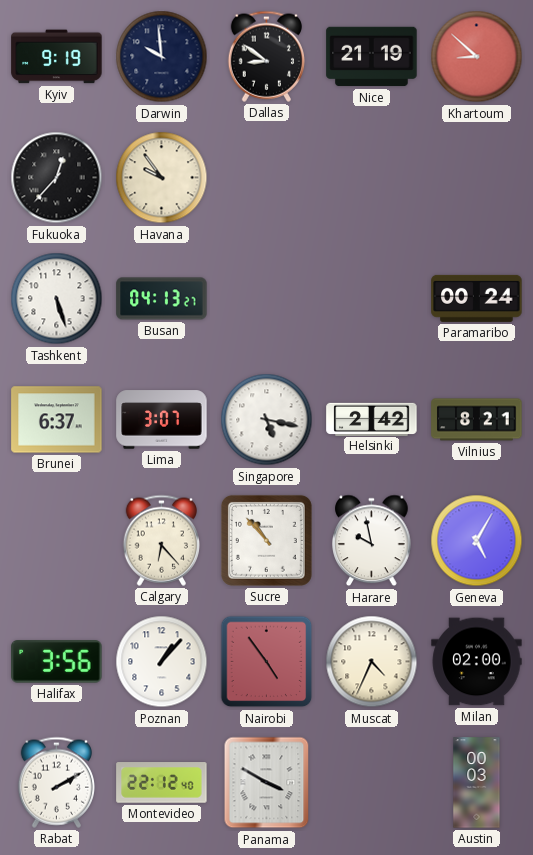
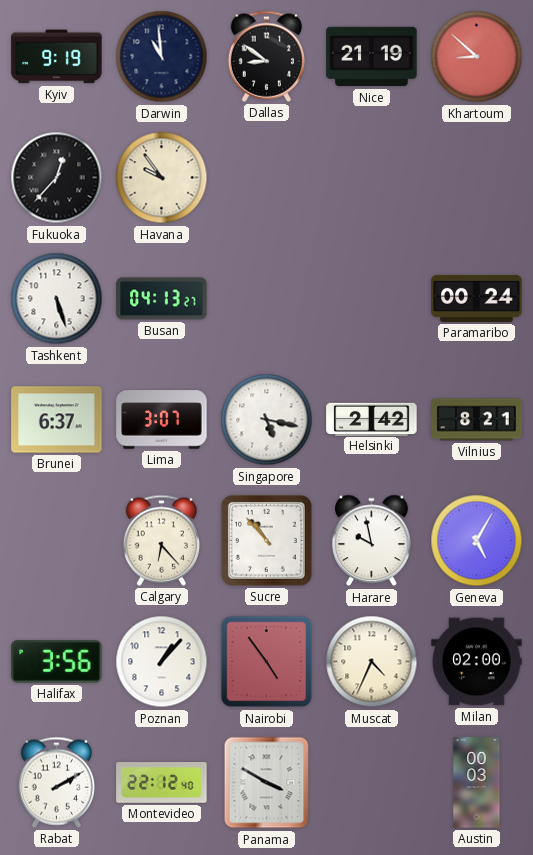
Darwin: 9:59 -> 10:59
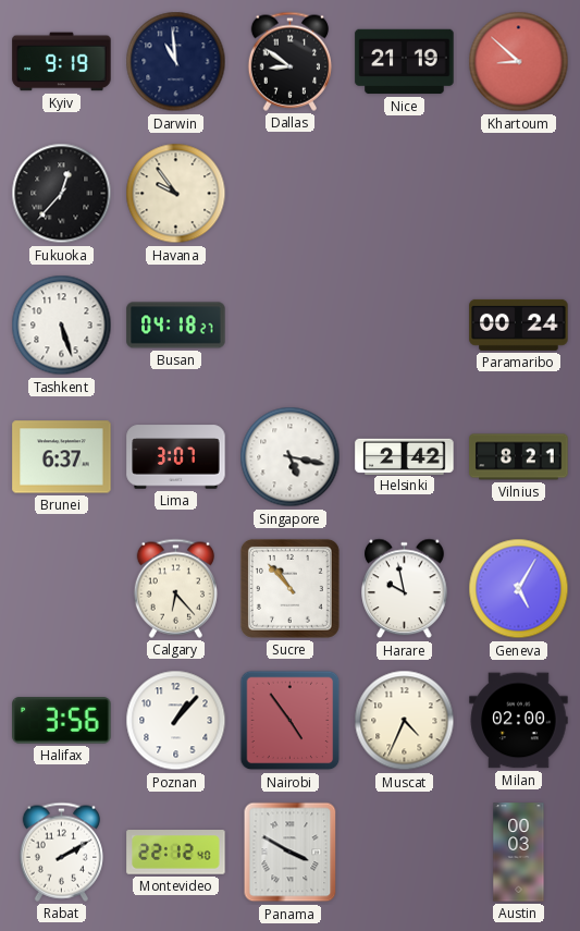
Busan: 04:13 -> 04:18
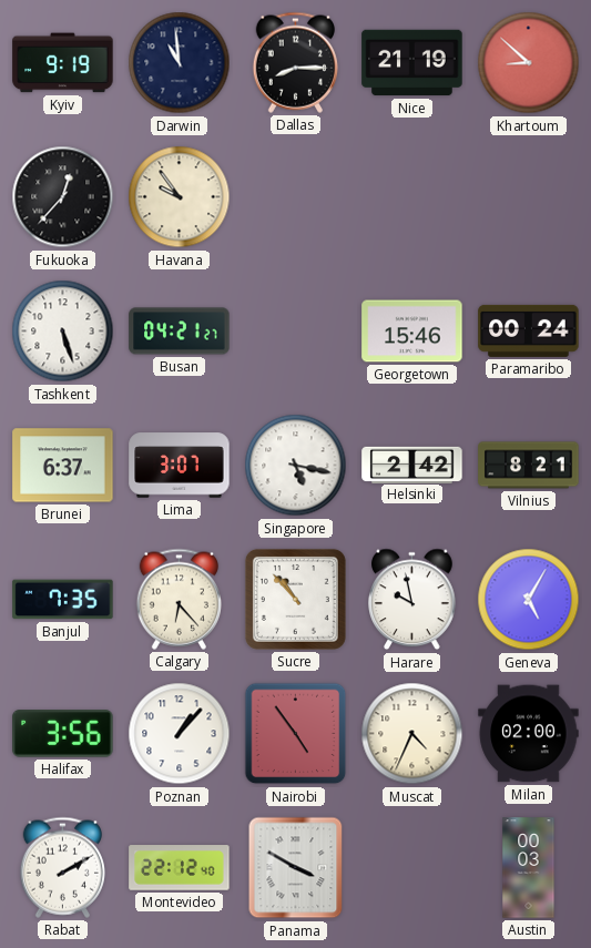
Dallas: 8:51 -> 8:15
Busan: 04:18 -> 04:21
Georgetown: none -> 15:46
Banjul: none -> 7:35
